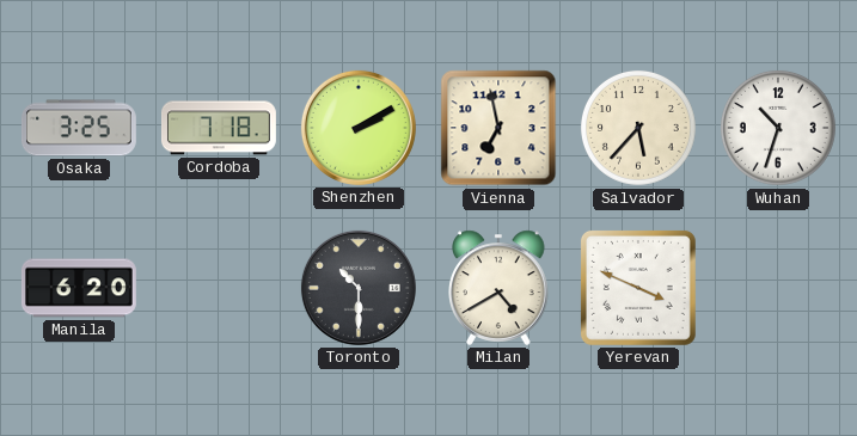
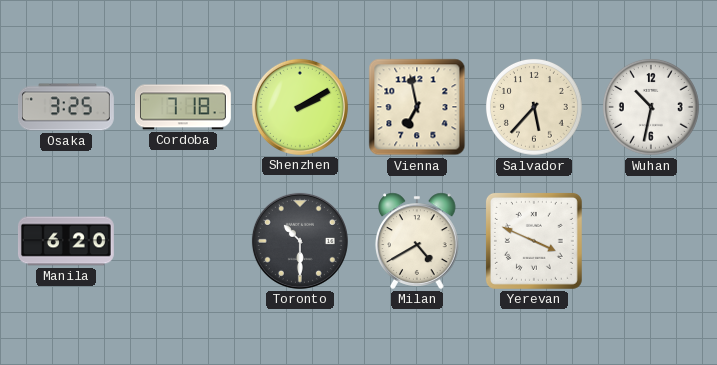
Wuhan: 10:33 -> 10:32
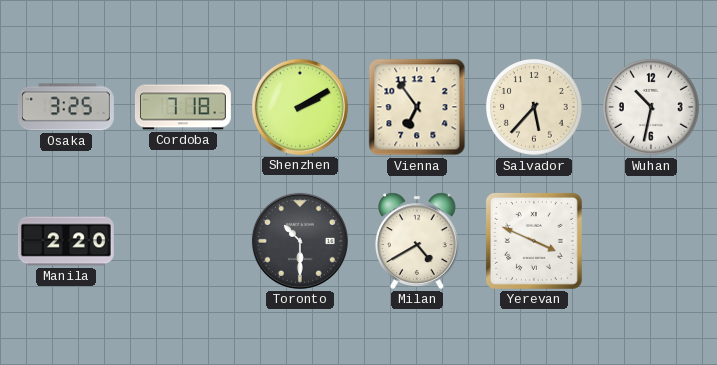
Vienna: 6:58 -> 6:54
Manila: 6:20 -> 2:20
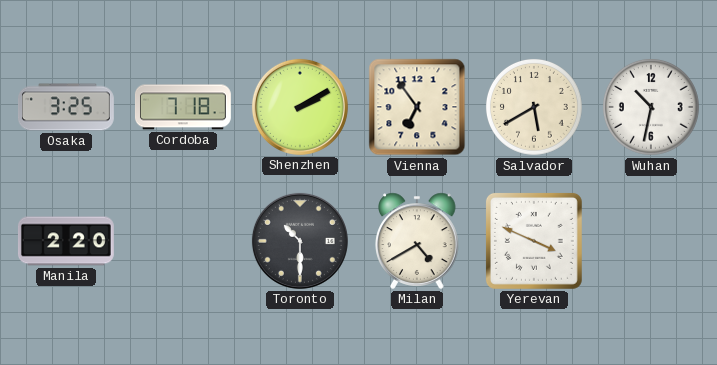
Salvador: 5:37 -> 5:40
